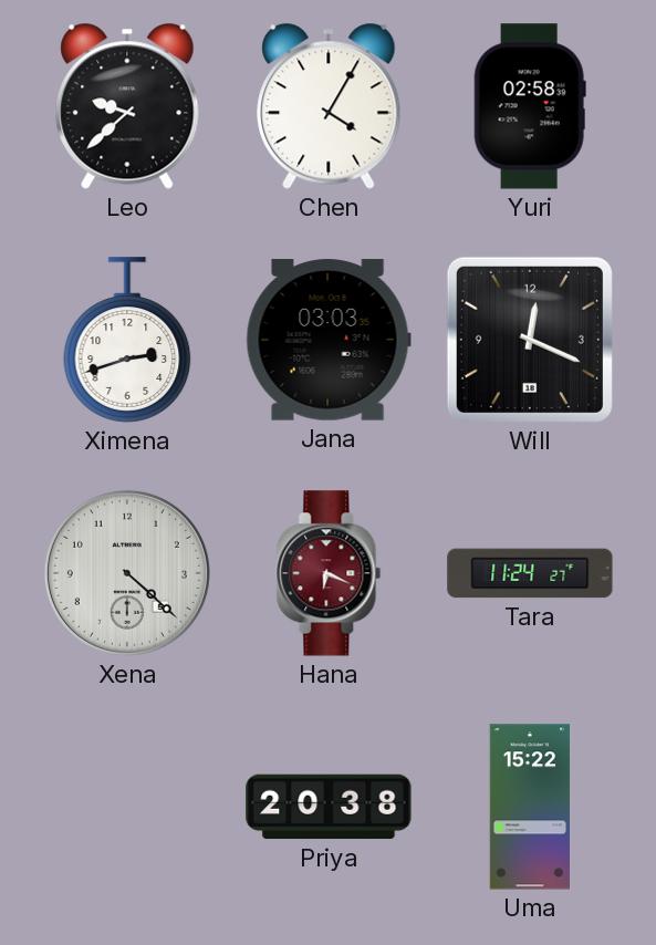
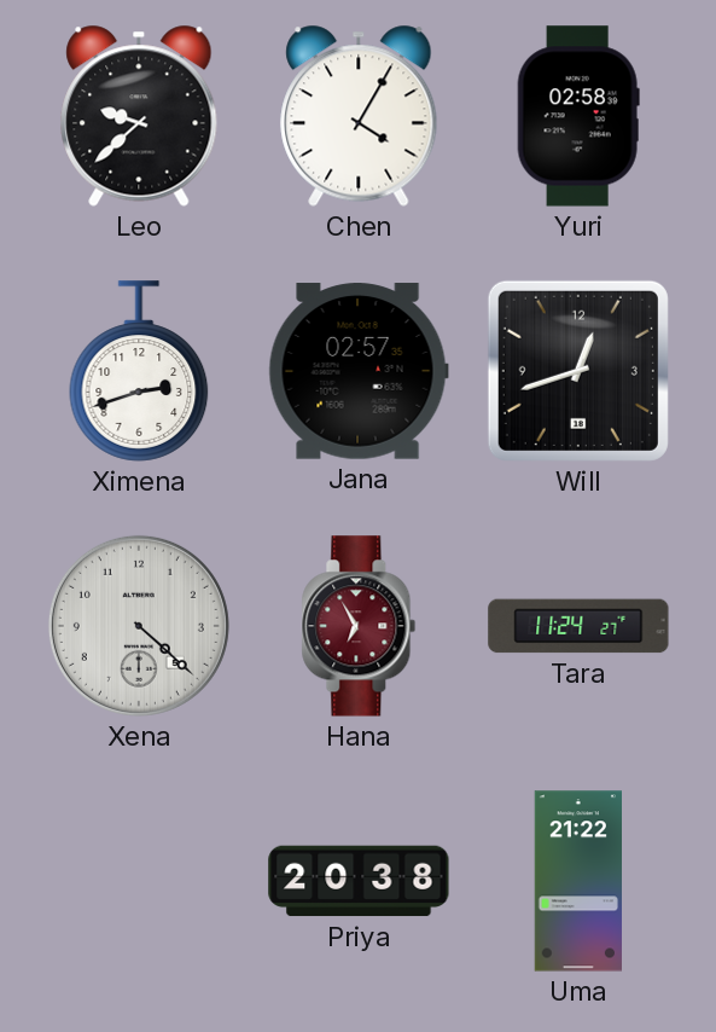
Jana: 03:03 -> 02:57
Will: 12:19 -> 12:42
Hana: 6:19 -> 6:55
Uma: 15:22 -> 21:22
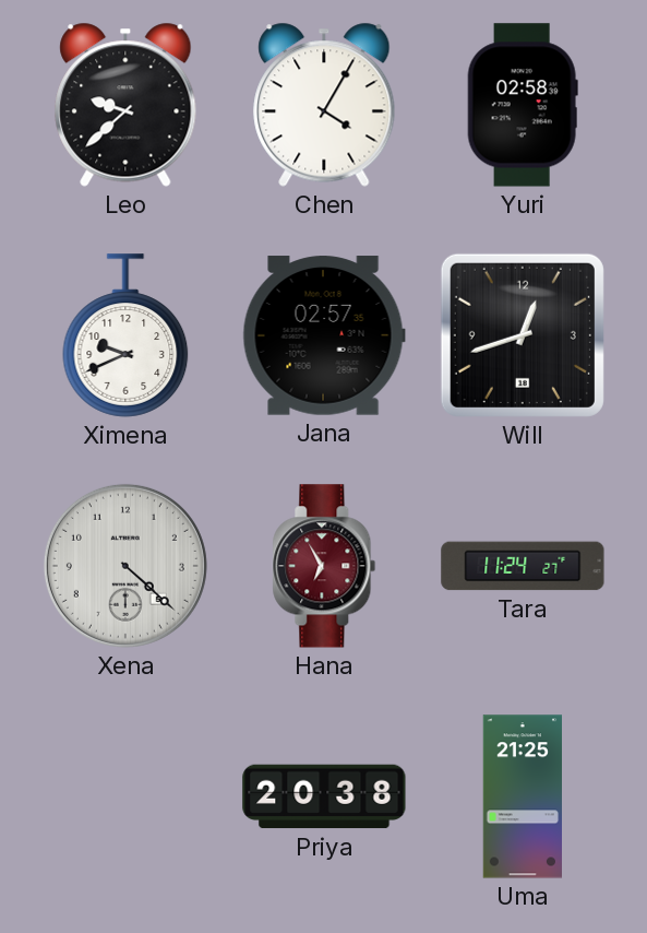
Ximena: 2:42 -> 9:41
Uma: 21:22 -> 21:25
